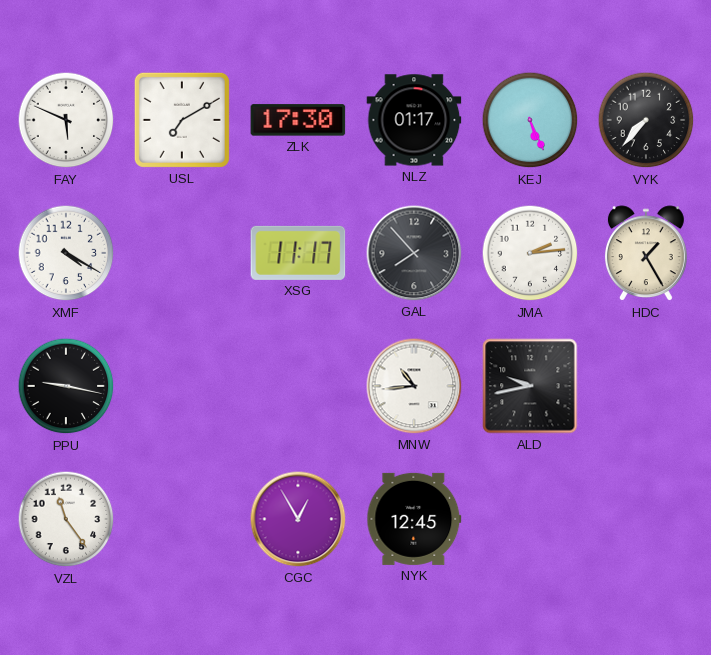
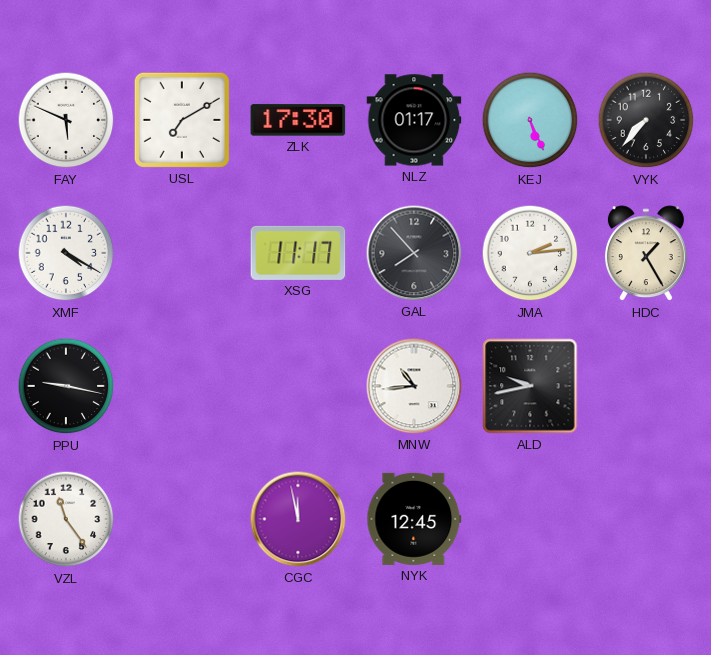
CGC: 12:55 -> 11:58
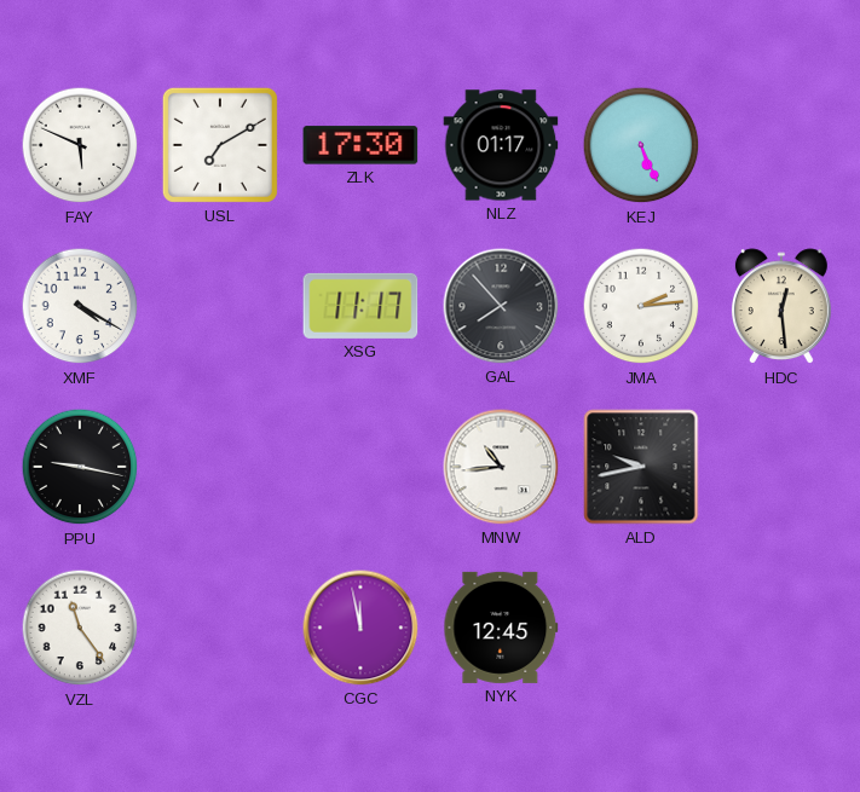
VYK: 7:37 -> none
HDC: 1:25 -> 12:29
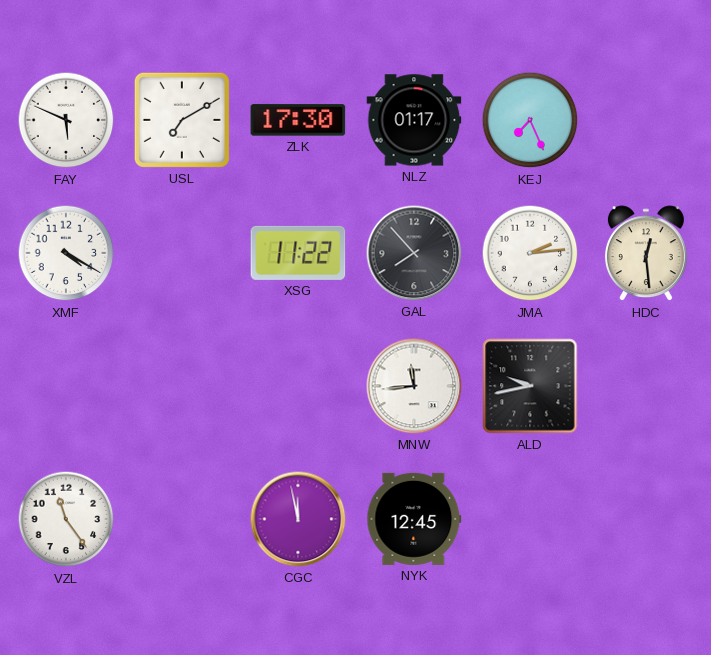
KEJ: 5:26 -> 7:26
XSG: 11:17 -> 11:22
PPU: 9:17 -> none
MNW: 10:44 -> 11:44
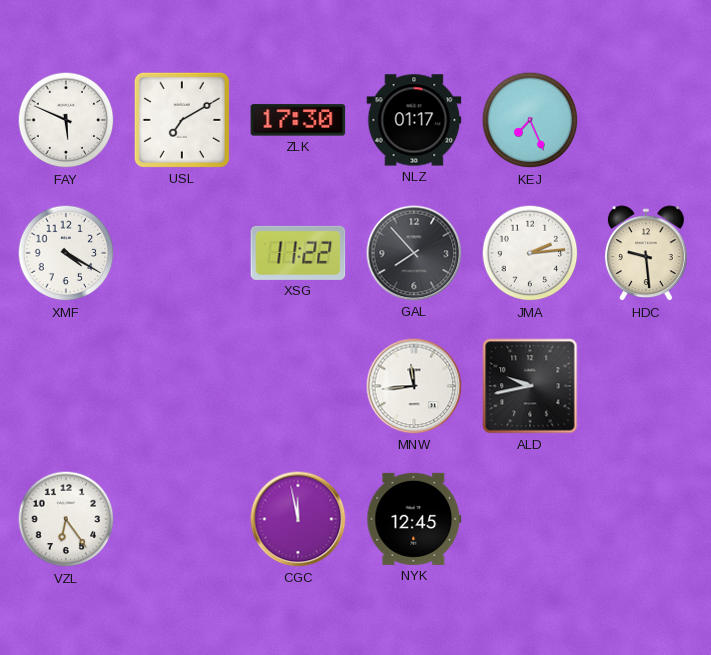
HDC: 12:29 -> 9:29
VZL: 11:24 -> 6:24
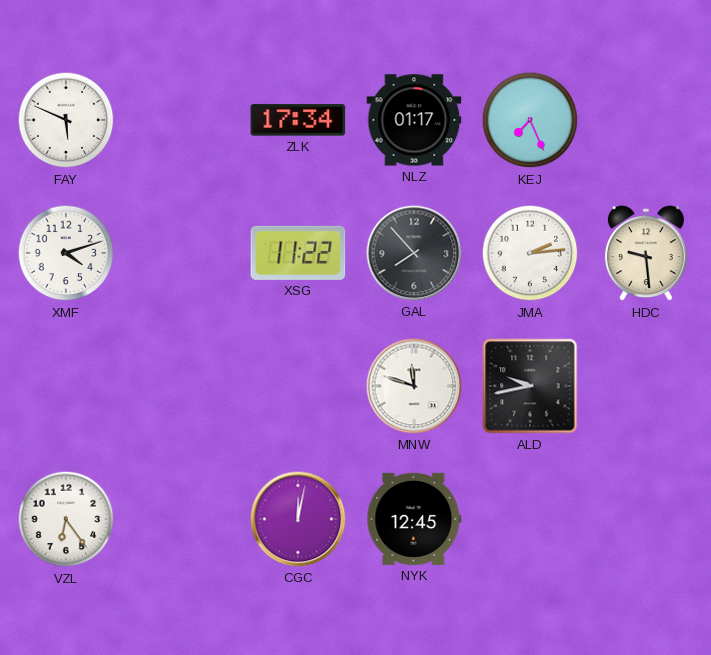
USL: 7:10 -> none
ZLK: 17:30 -> 17:34
XMF: 4:20 -> 4:12
MNW: 11:44 -> 11:48
CGC: 11:58 -> 12:02
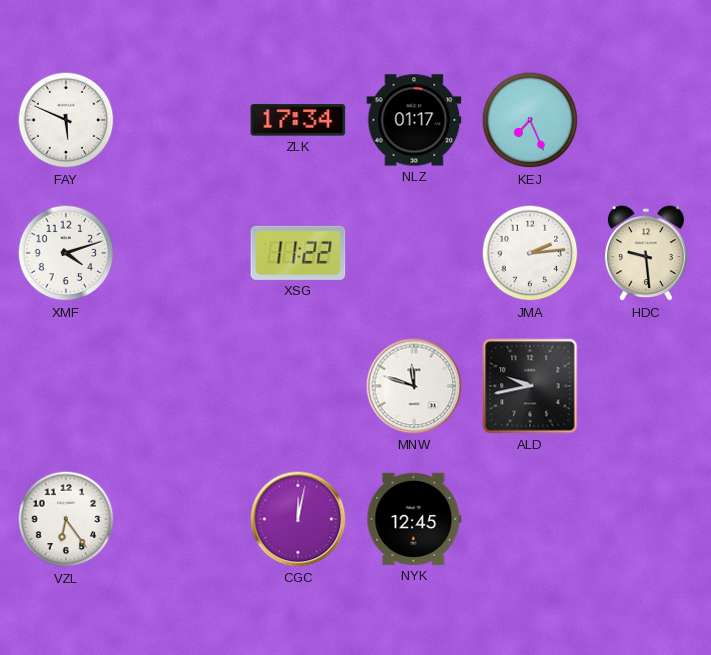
GAL: 7:53 -> none
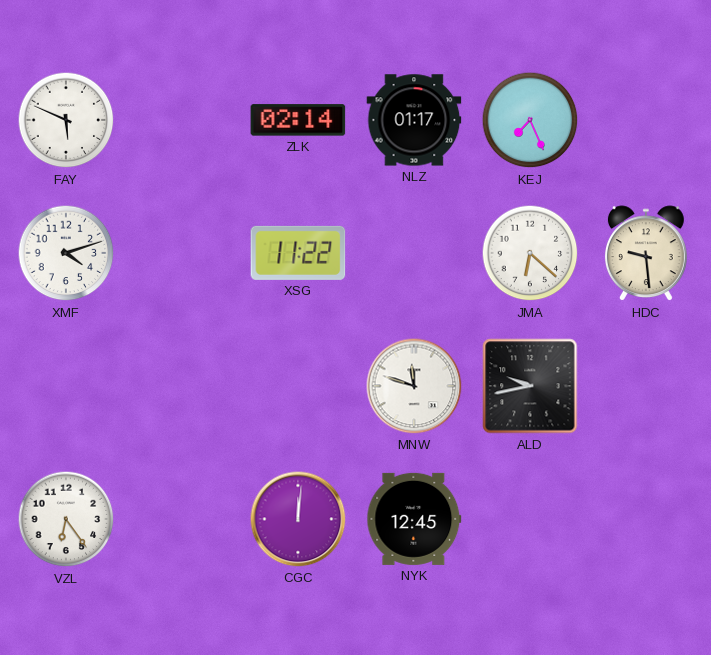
ZLK: 17:34 -> 02:14
JMA: 2:14 -> 6:22
CGC: 12:02 -> 12:01
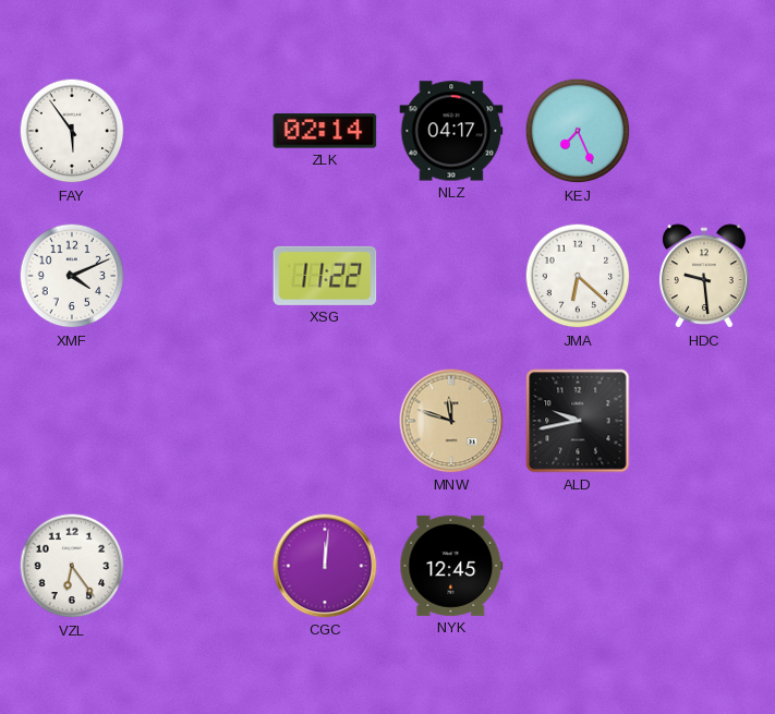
FAY: 5:49 -> 5:54
NLZ: 01:17 -> 04:17
XMF: 4:12 -> 4:11
MNW dial: white -> champagne
